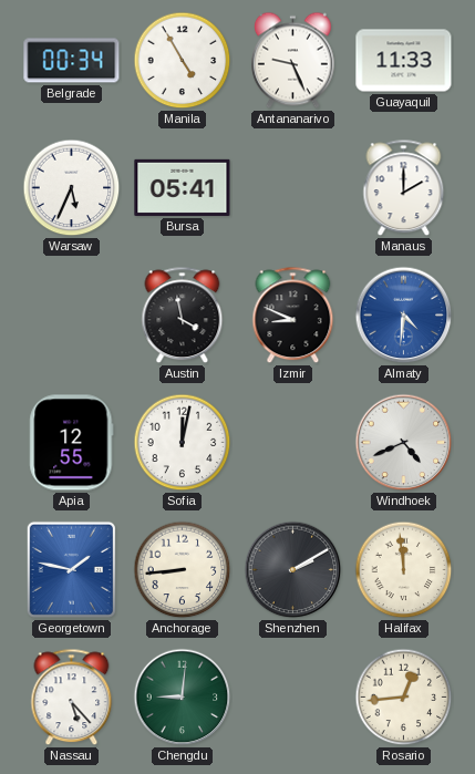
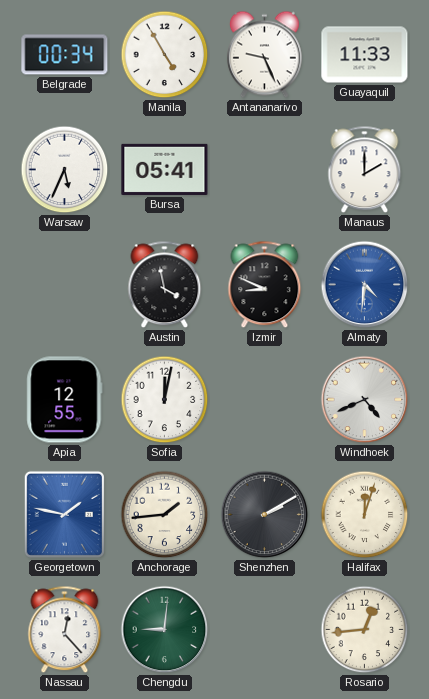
Anchorage: 8:44 -> 1:44
Halifax: 11:59 -> 12:03
Nassau: 5:23 -> 12:23
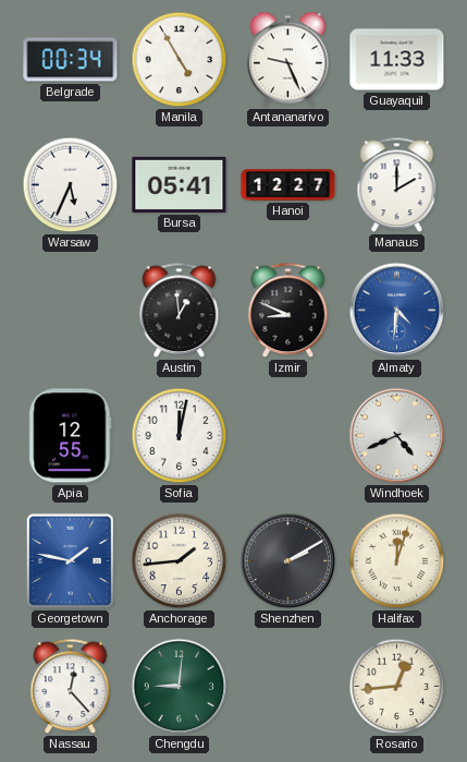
Hanoi: none -> 12:27
Austin: 3:58 -> 12:59
